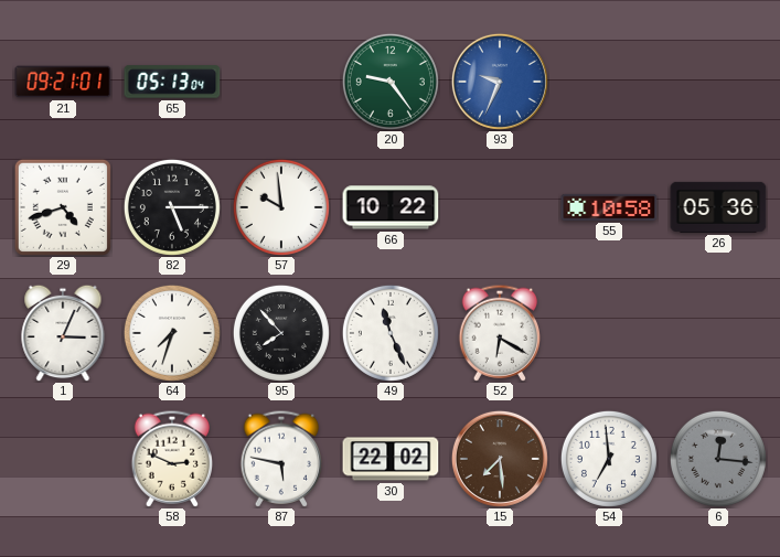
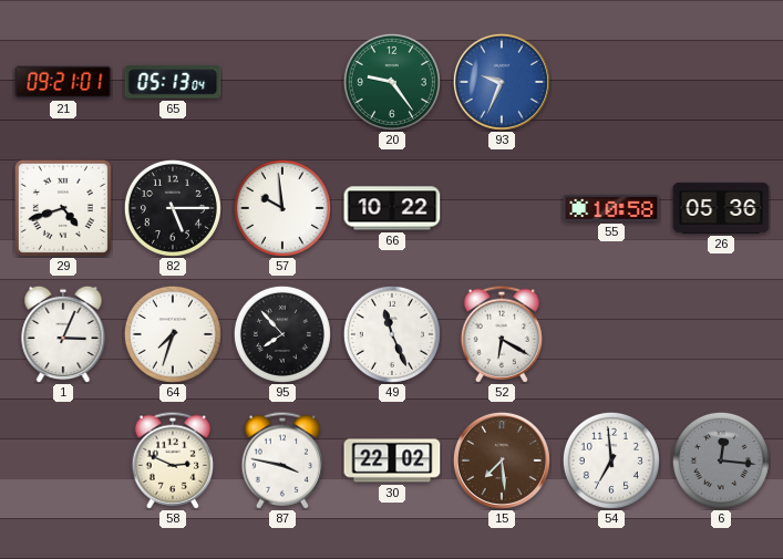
87: 5:47 -> 3:47
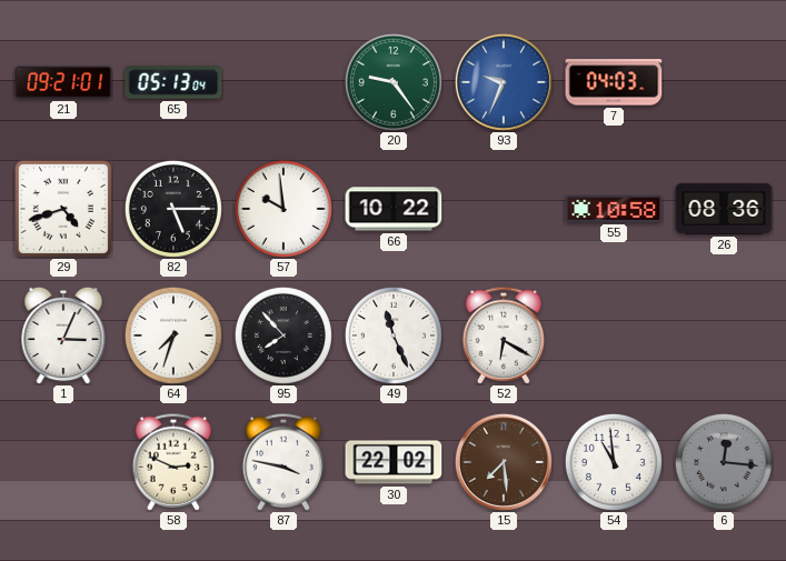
7: none -> 04:03
26: 05:36 -> 08:36
54: 6:59 -> 10:59
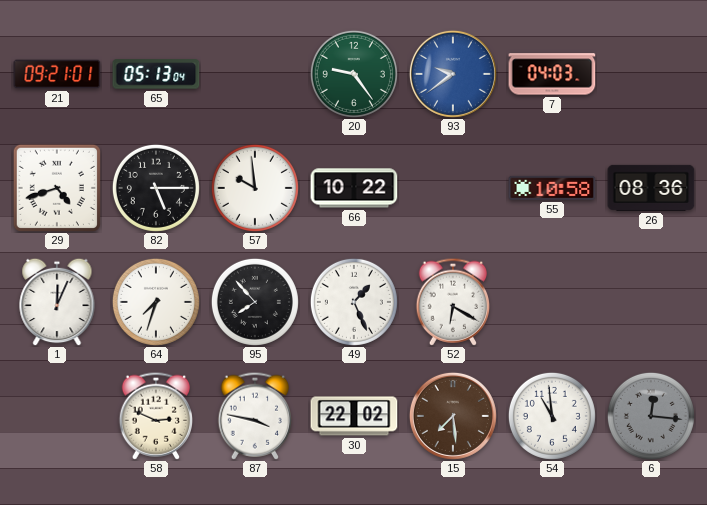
93: 9:34 -> 9:39
1: 3:04 -> 12:04
49: 11:26 -> 1:26
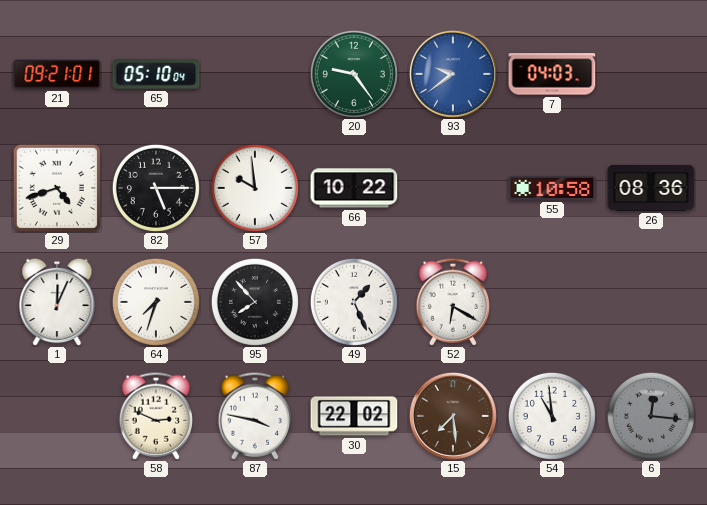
65: 05:13 -> 05:10
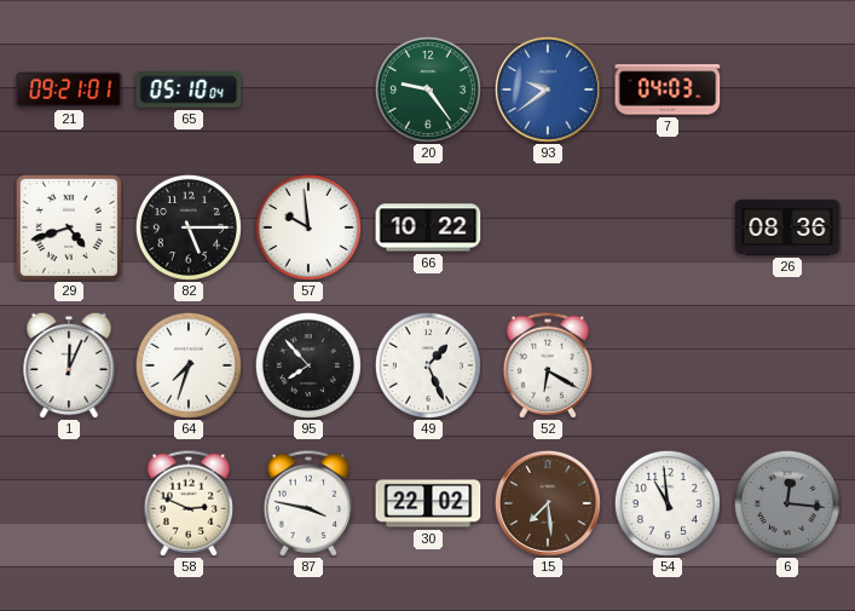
55: 10:58 -> none
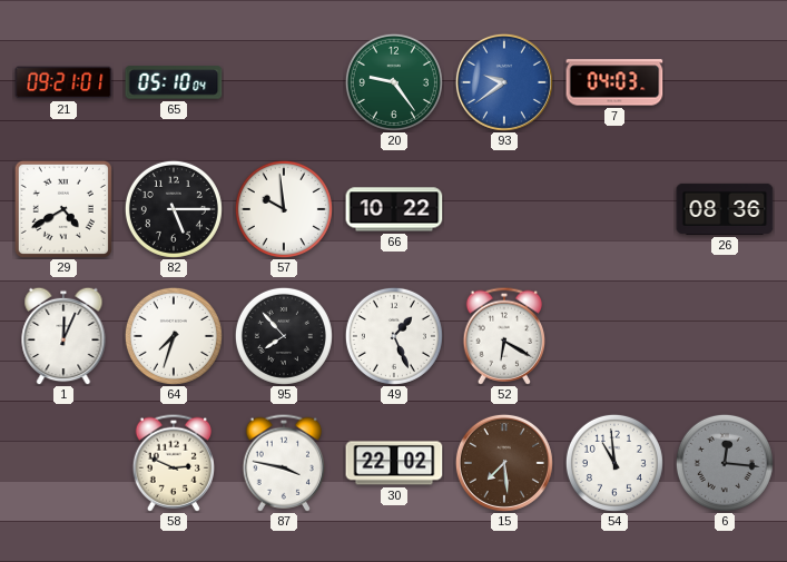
29: 4:42 -> 4:40
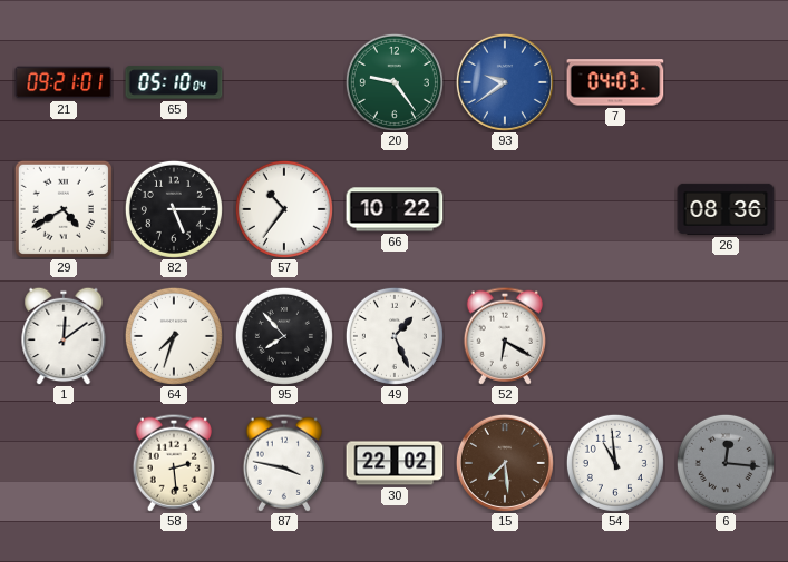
57: 9:59 -> 10:36
1: 12:04 -> 12:09
58: 2:49 -> 2:29
